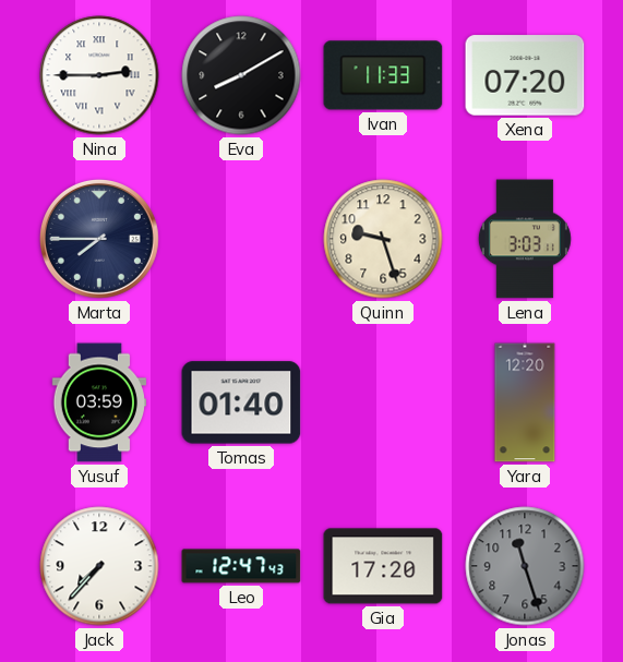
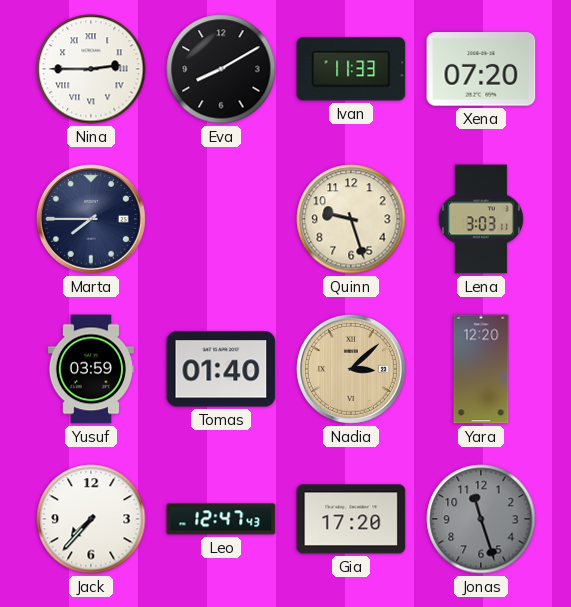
Nadia: none -> 3:08
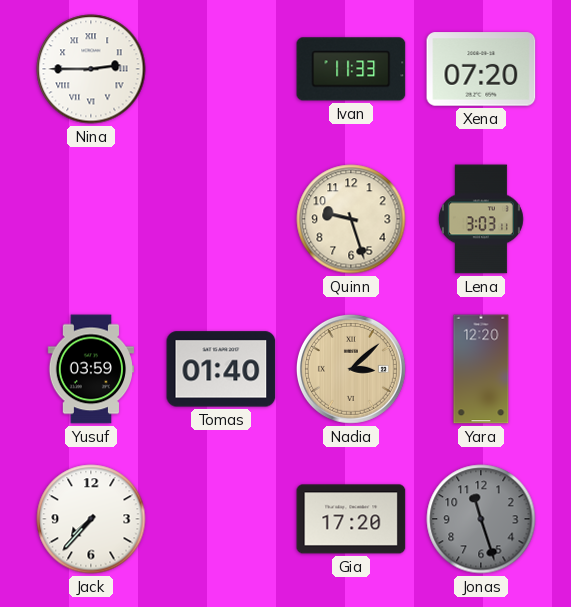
Eva: 8:10 -> none
Marta: 7:45 -> none
Leo: 12:47 -> none
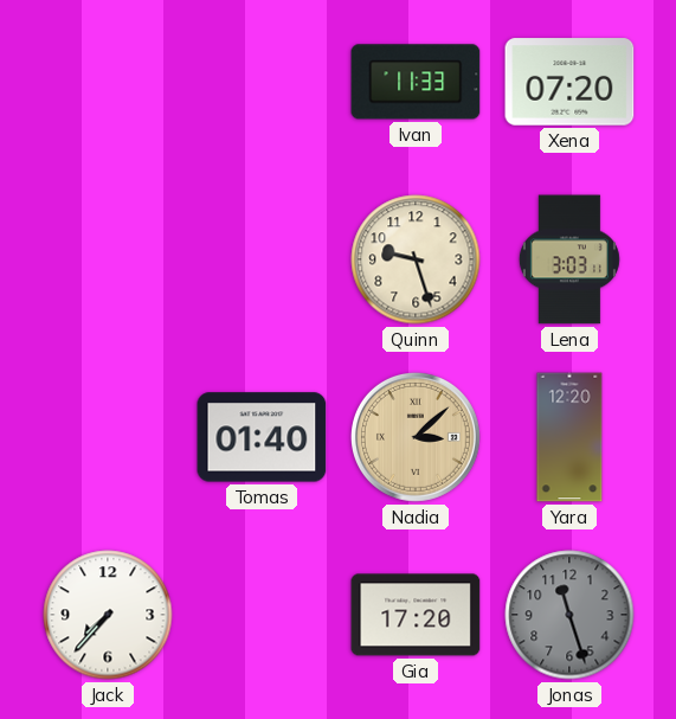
Nina: 2:45 -> none
Yusuf: 03:59 -> none
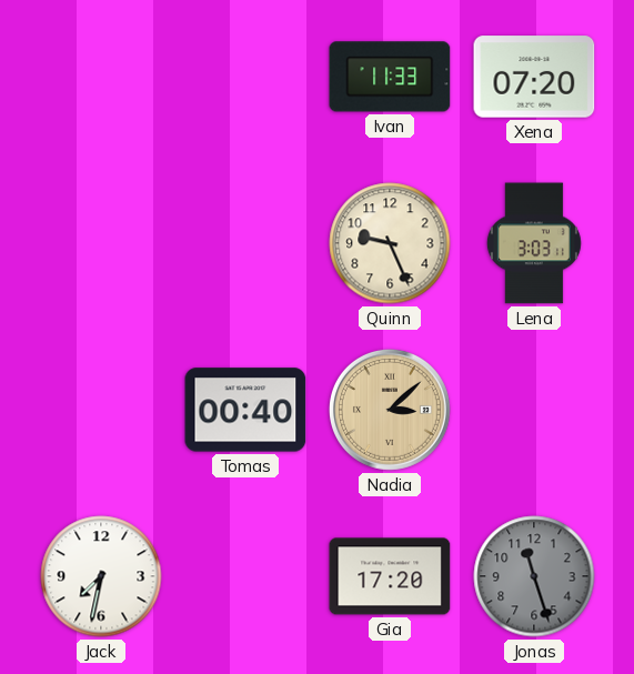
Quinn: 9:27 -> 9:26
Tomas: 01:40 -> 00:40
Yara: 12:20 -> none
Jack: 7:37 -> 7:32
